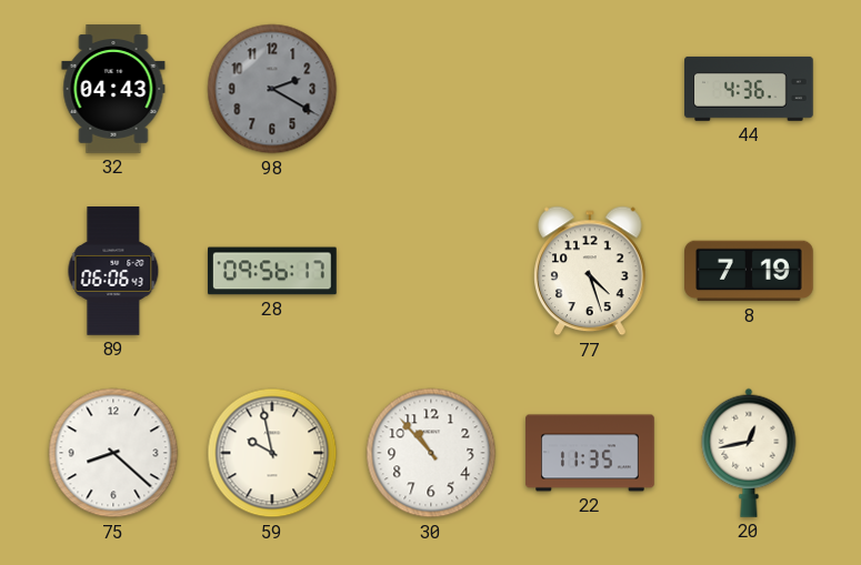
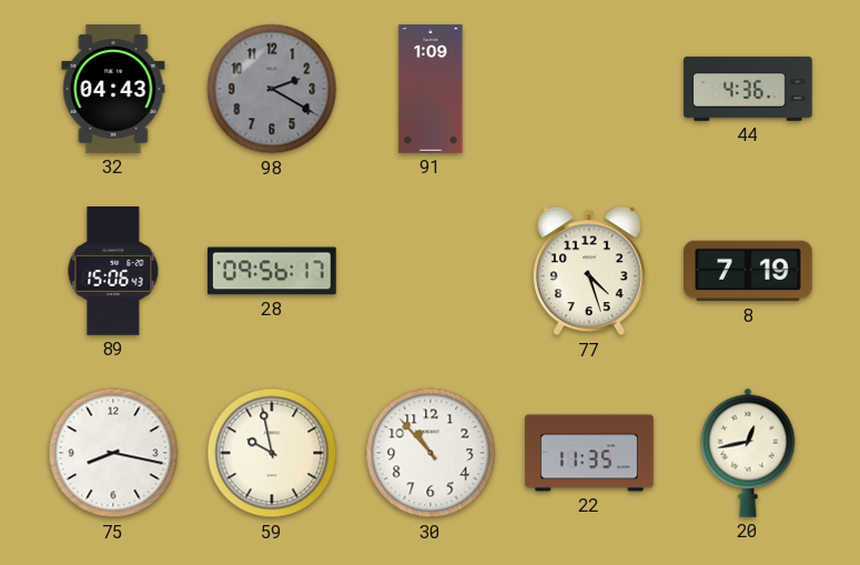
91: none -> 1:09
89: 06:06 -> 15:06
75: 8:22 -> 8:17
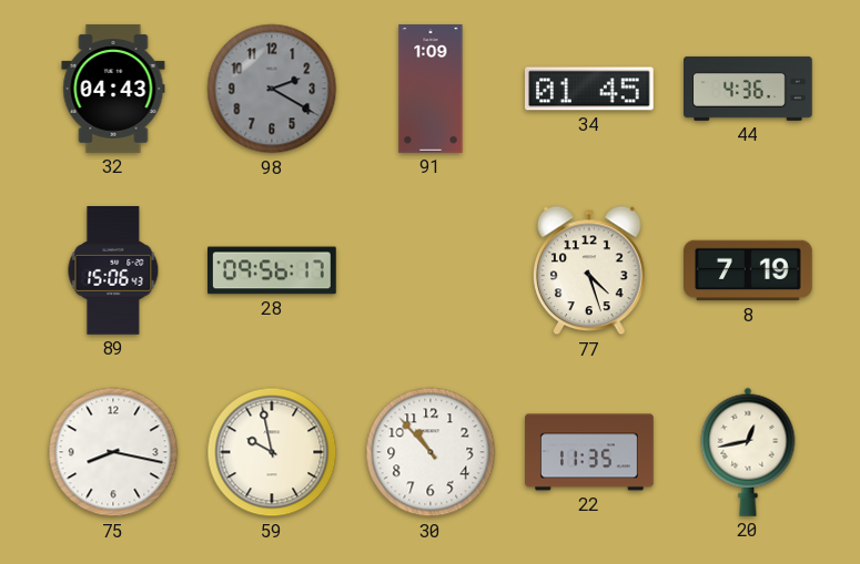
34: none -> 01:45
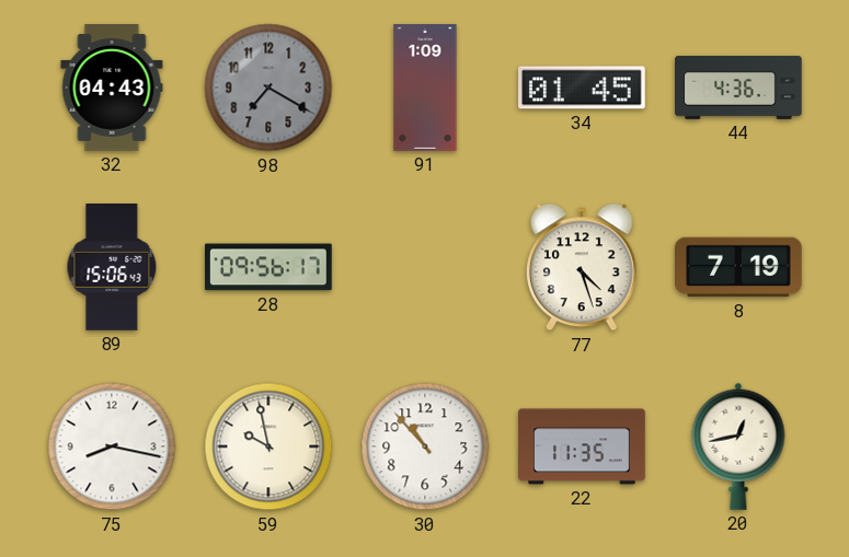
98: 2:20 -> 7:20
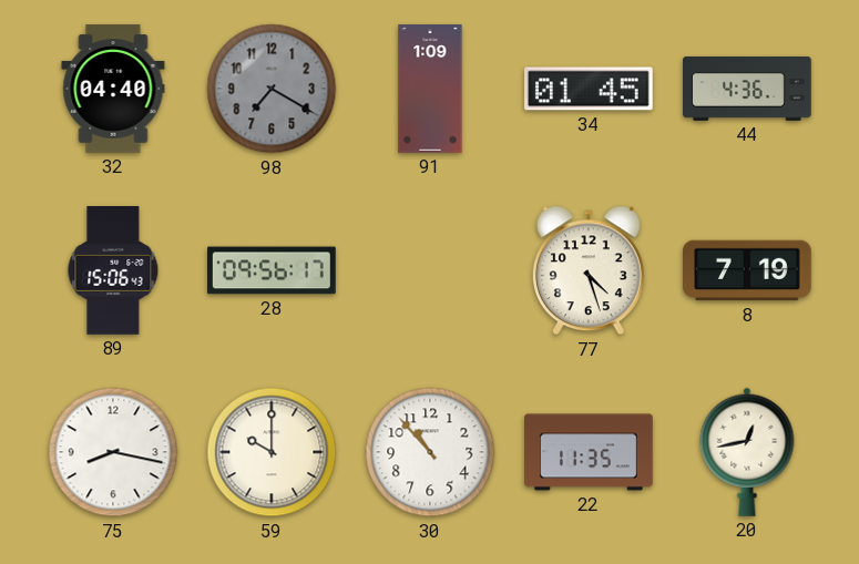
32: 04:43 -> 04:40
59: 9:58 -> 10:00
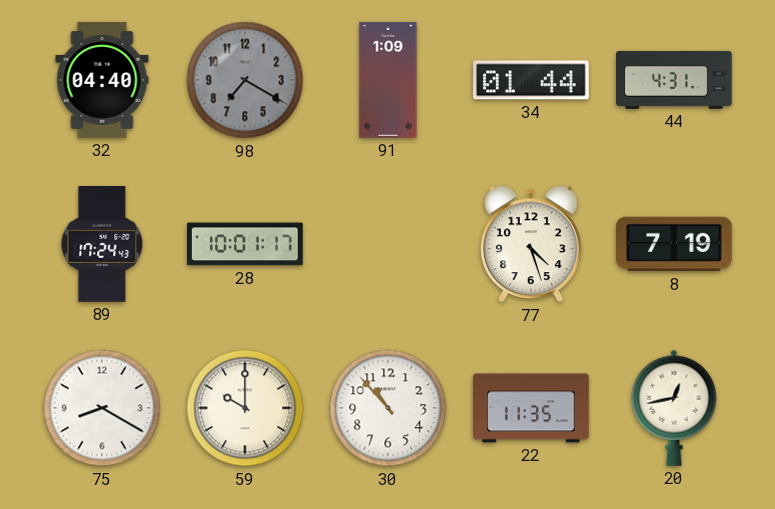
34: 01:45 -> 01:44
44: 4:36 -> 4:31
89: 15:06 -> 17:24
28: 09:56 -> 10:01
75: 8:17 -> 8:20
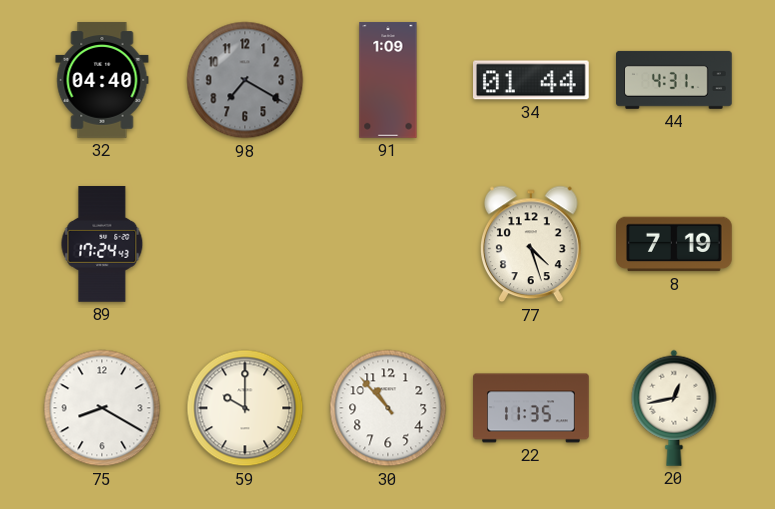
28: 10:01 -> none
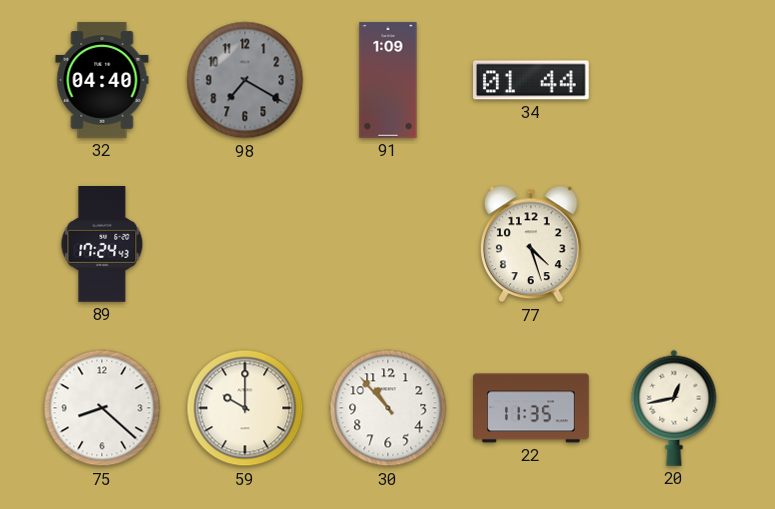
44: 4:31 -> none
8: 7:19 -> none
75: 8:20 -> 8:22
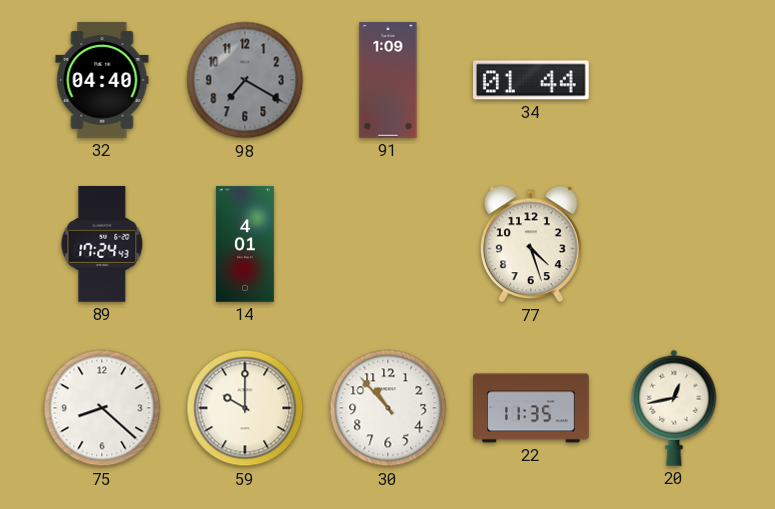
14: none -> 4:01
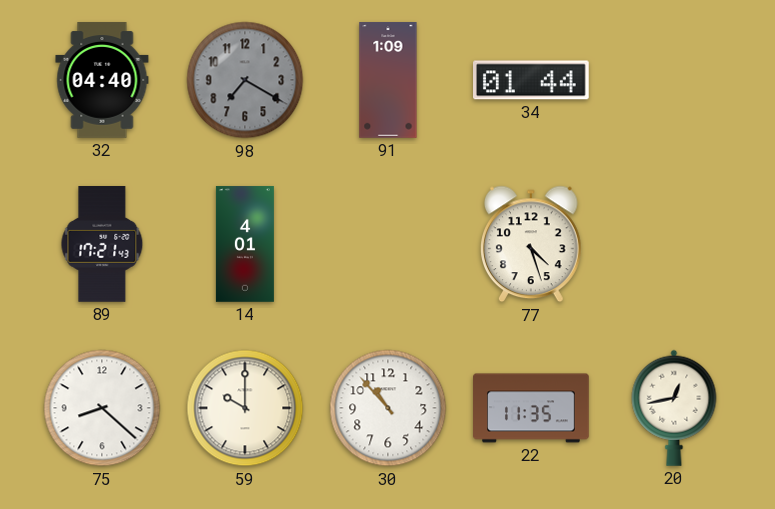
89: 17:24 -> 17:21
